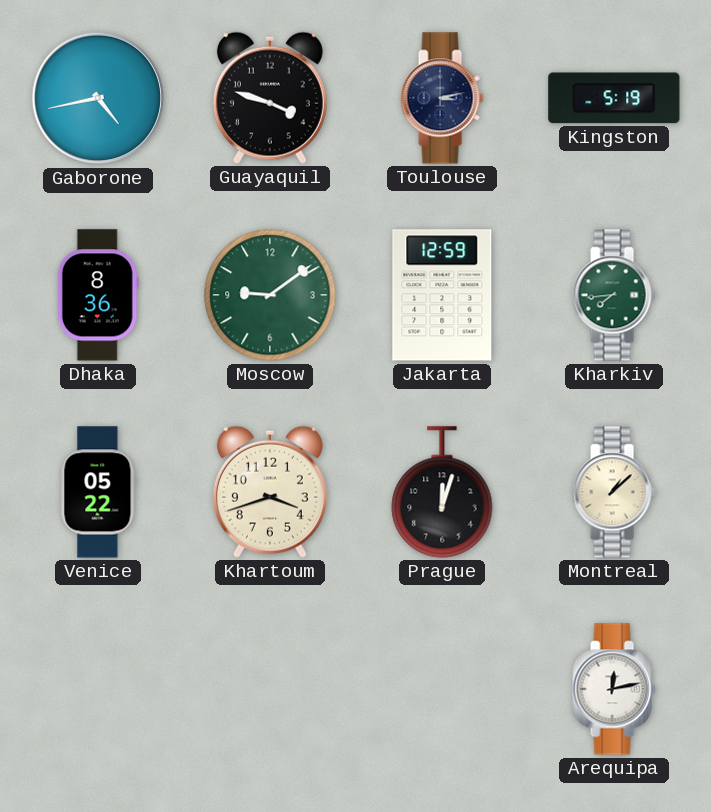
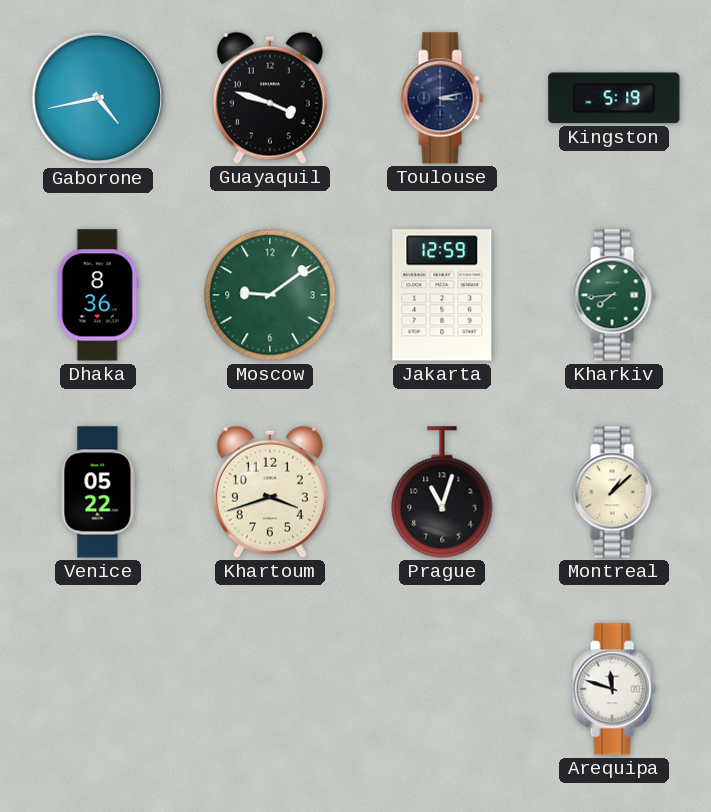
Prague: 12:03 -> 11:03
Arequipa: 12:13 -> 11:48
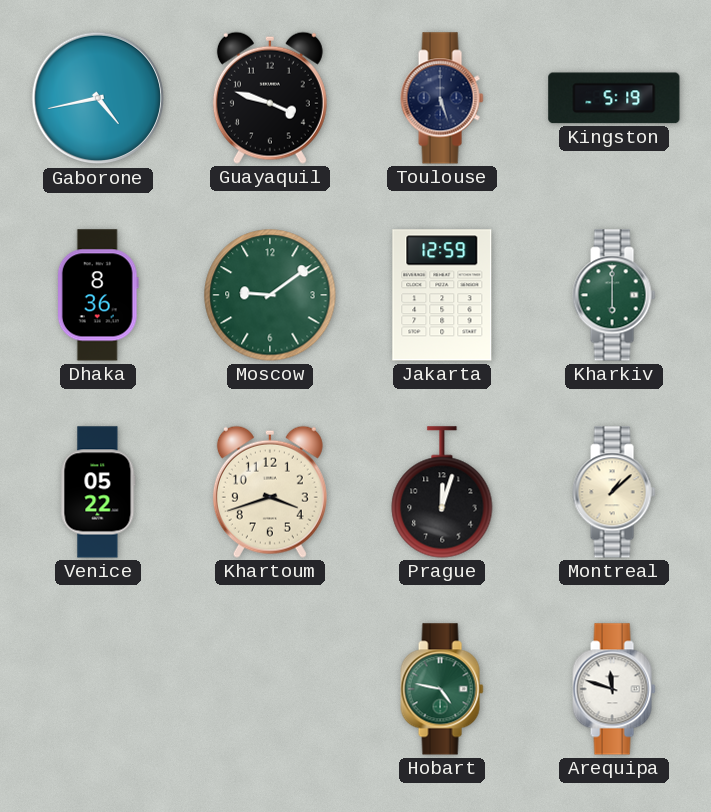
Toulouse: 3:13 -> 5:27
Kharkiv: 7:44 -> 6:00
Prague: 11:03 -> 12:03
Hobart: none -> 4:47
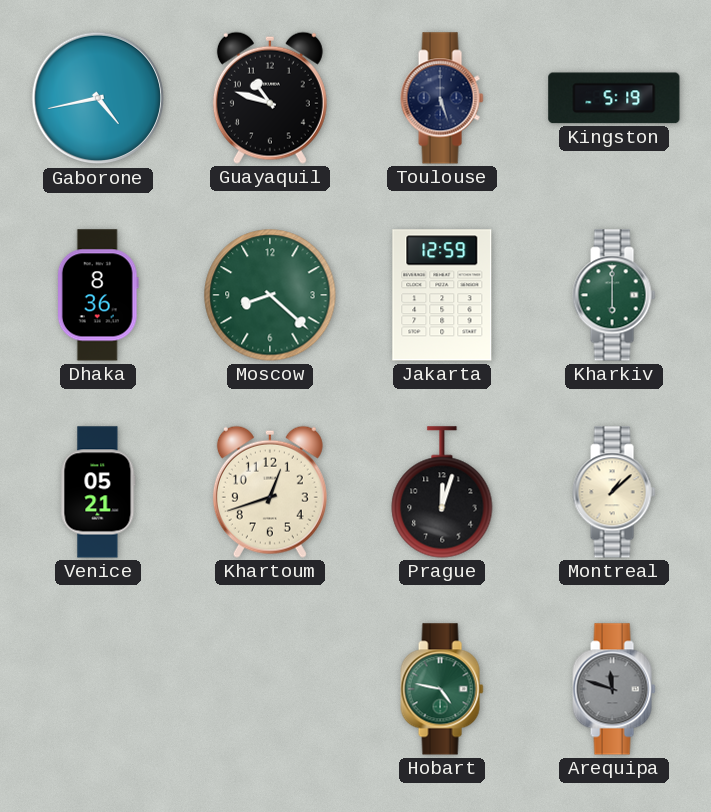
Guayaquil: 3:48 -> 10:48
Moscow: 9:09 -> 8:22
Venice: 05:22 -> 05:21
Khartoum: 3:42 -> 12:42
Arequipa dial: white -> grey
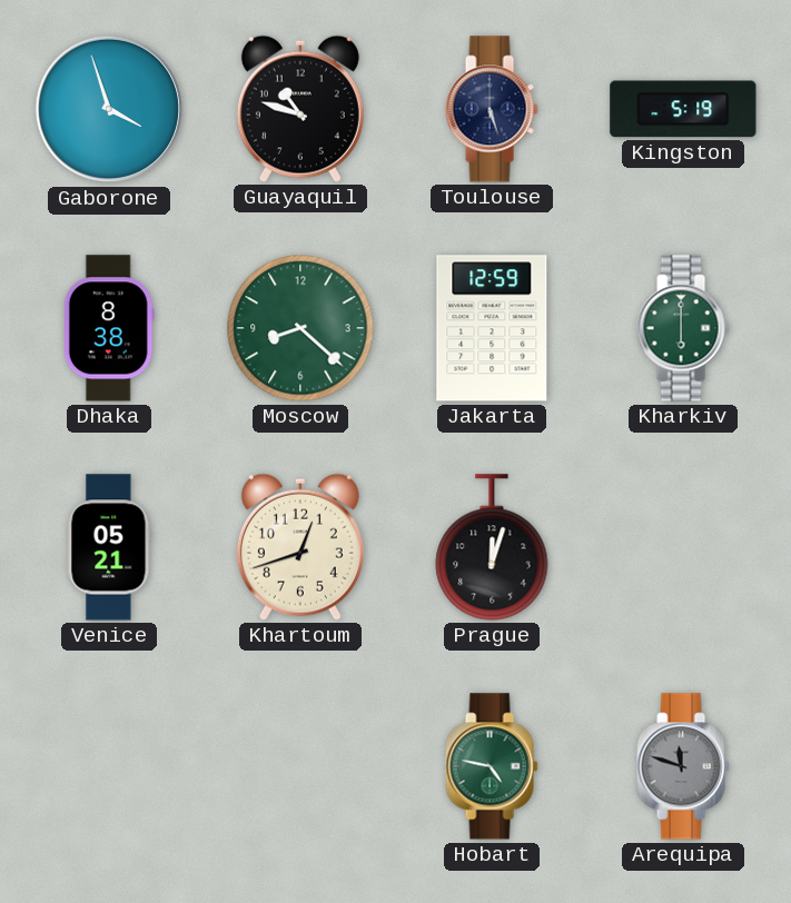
Gaborone: 4:43 -> 3:57
Dhaka: 8:36 -> 8:38
Montreal: 1:08 -> none
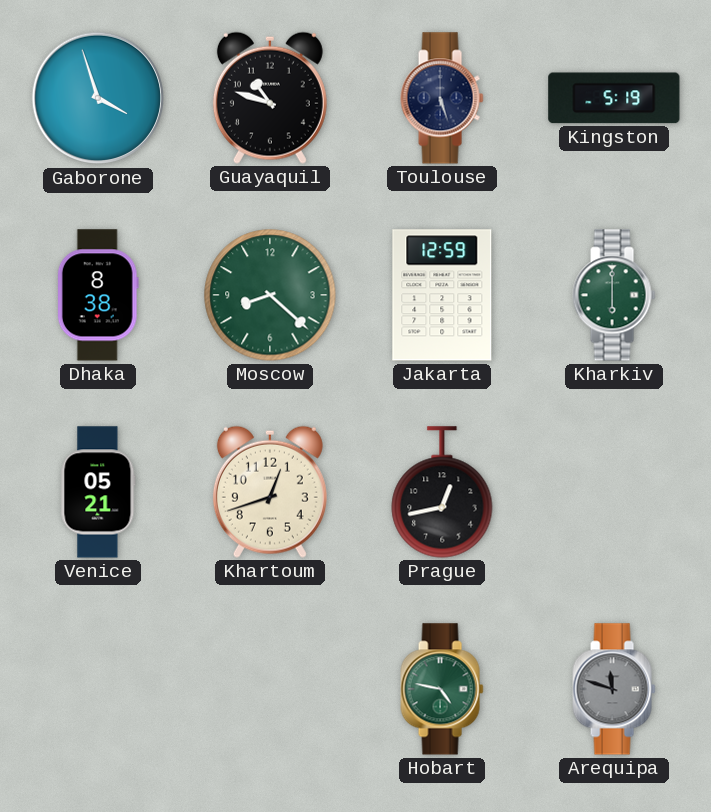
Prague: 12:03 -> 12:43
